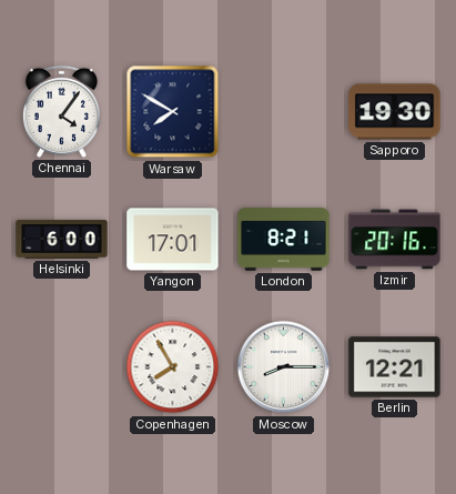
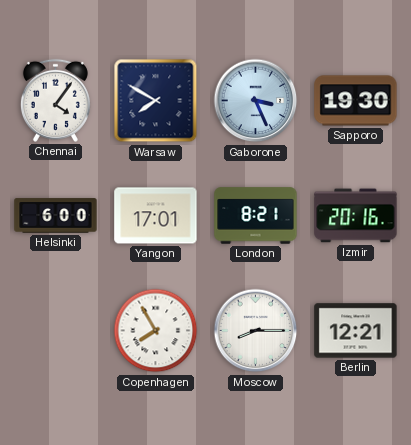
Gaborone: none -> 3:26
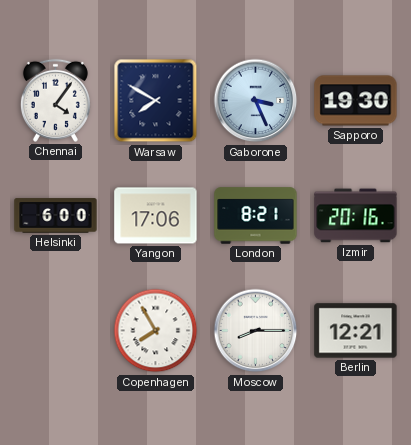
Yangon: 17:01 -> 17:06
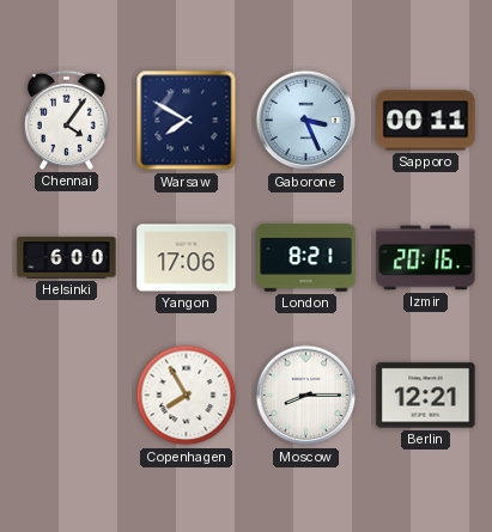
Sapporo: 19:30 -> 00:11
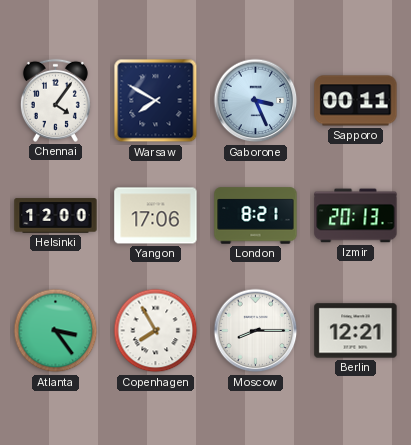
Helsinki: 6:00 -> 12:00
Izmir: 20:16 -> 20:13
Atlanta: none -> 3:24
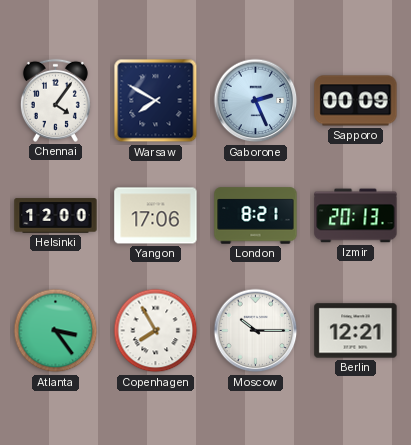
Gaborone: 3:26 -> 2:26
Sapporo: 00:11 -> 00:09
Moscow: 8:15 -> 10:15
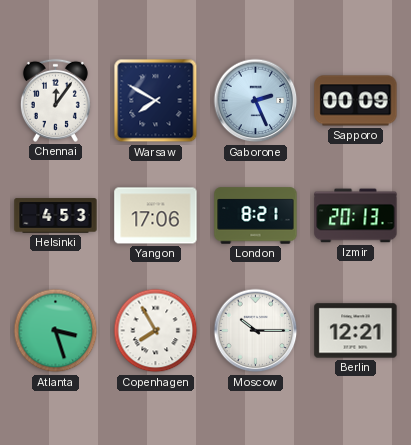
Chennai: 4:06 -> 12:06
Helsinki: 12:00 -> 4:53
Atlanta: 3:24 -> 3:27
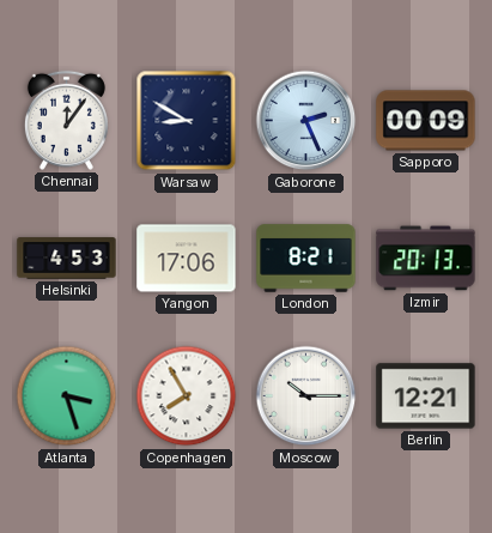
Warsaw: 7:50 -> 8:50
